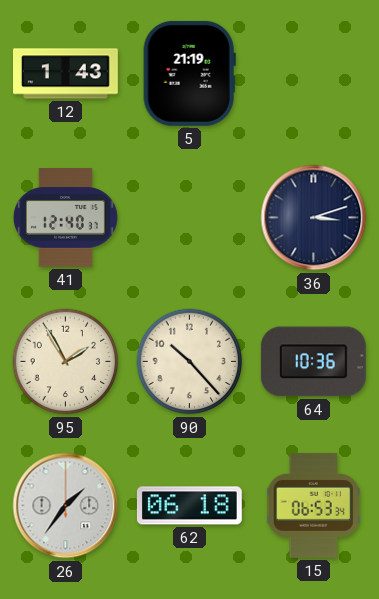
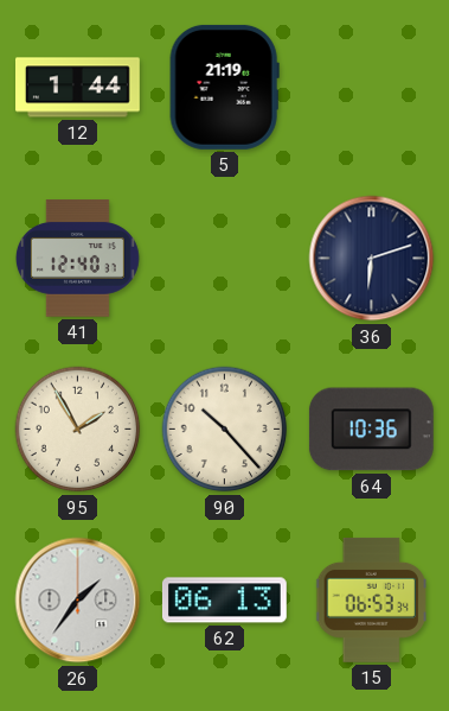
12: 1:43 -> 1:44
36: 3:12 -> 6:12
62: 06:18 -> 06:13
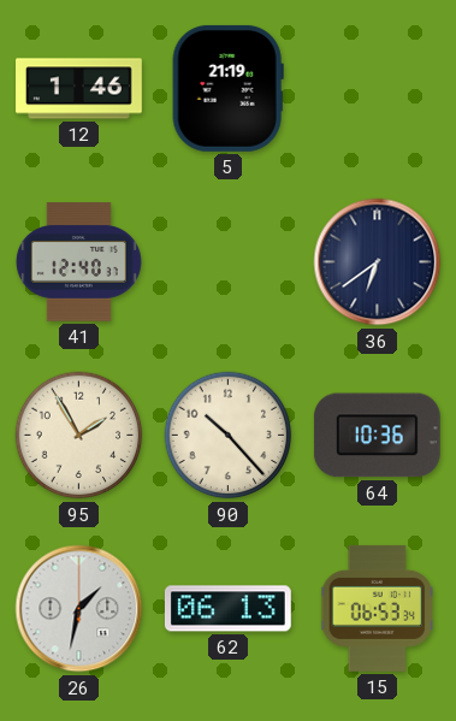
12: 1:44 -> 1:46
36: 6:12 -> 6:39
26: 1:36 -> 1:32
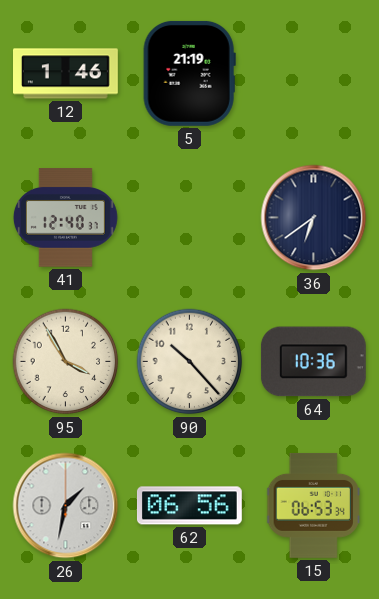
95: 1:55 -> 3:55
62: 06:13 -> 06:56
